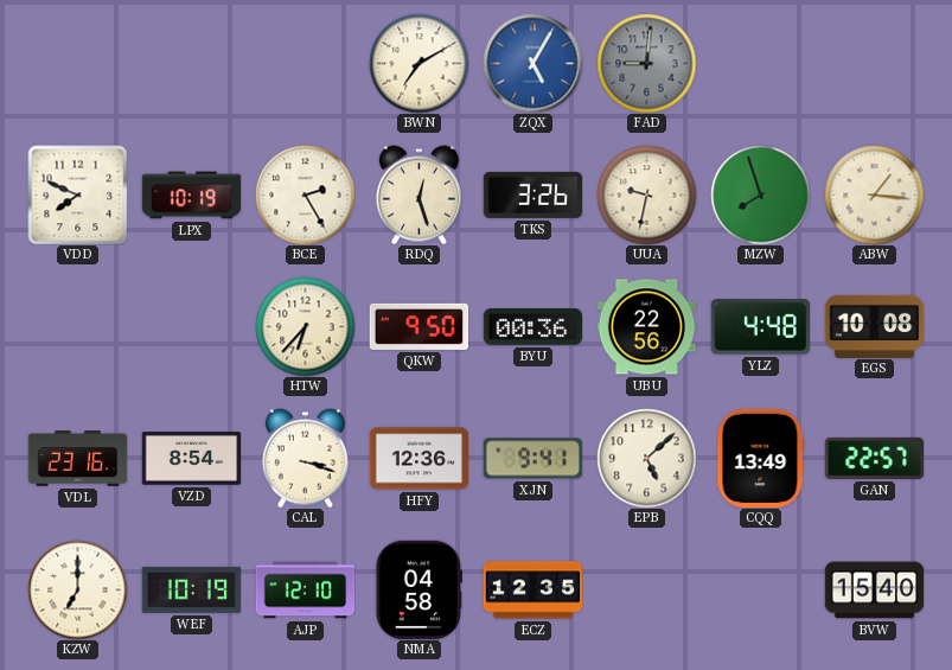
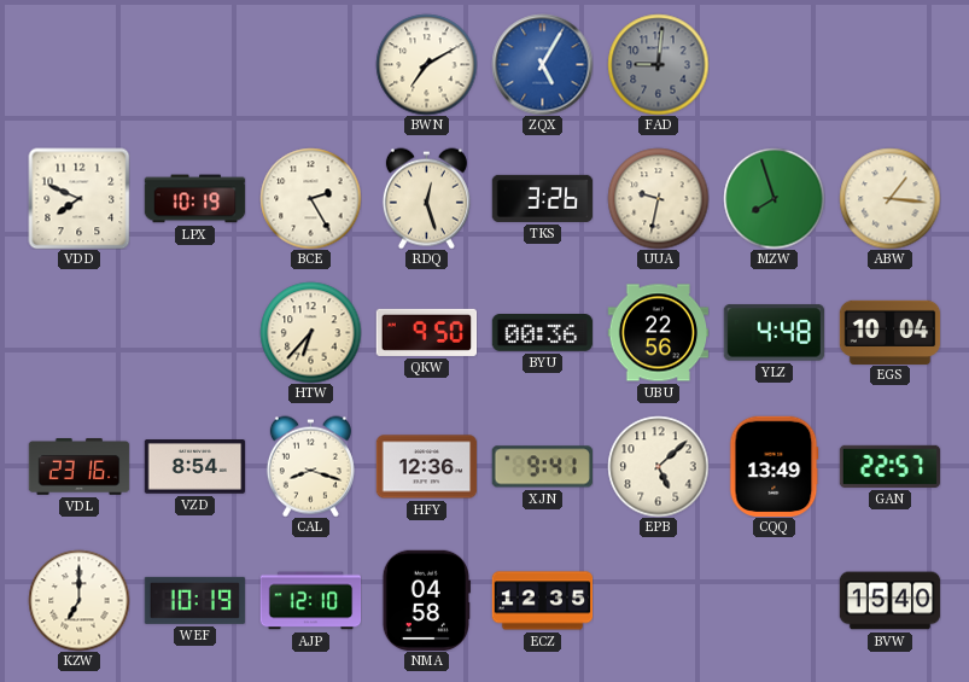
EGS: 10:08 -> 10:04
CAL: 3:18 -> 8:18
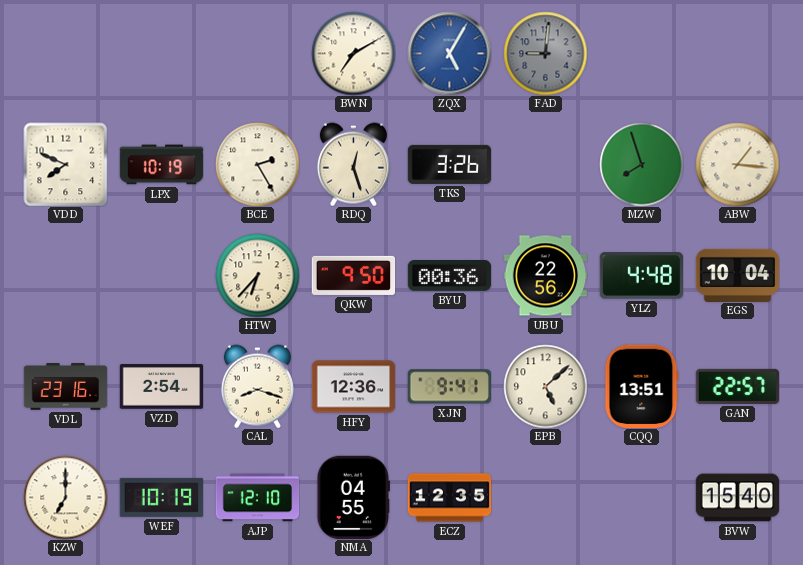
UUA: 9:32 -> none
VZD: 8:54 -> 2:54
CQQ: 13:49 -> 13:51
NMA: 04:58 -> 04:55
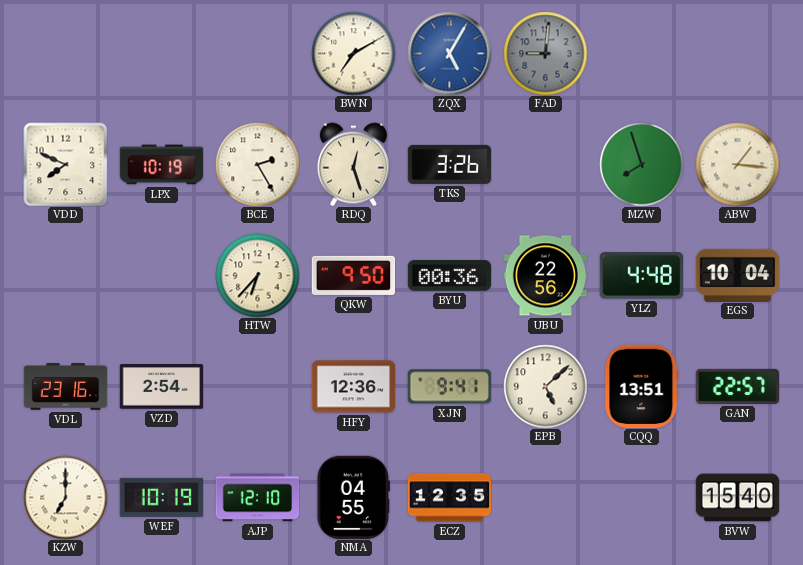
CAL: 8:18 -> none
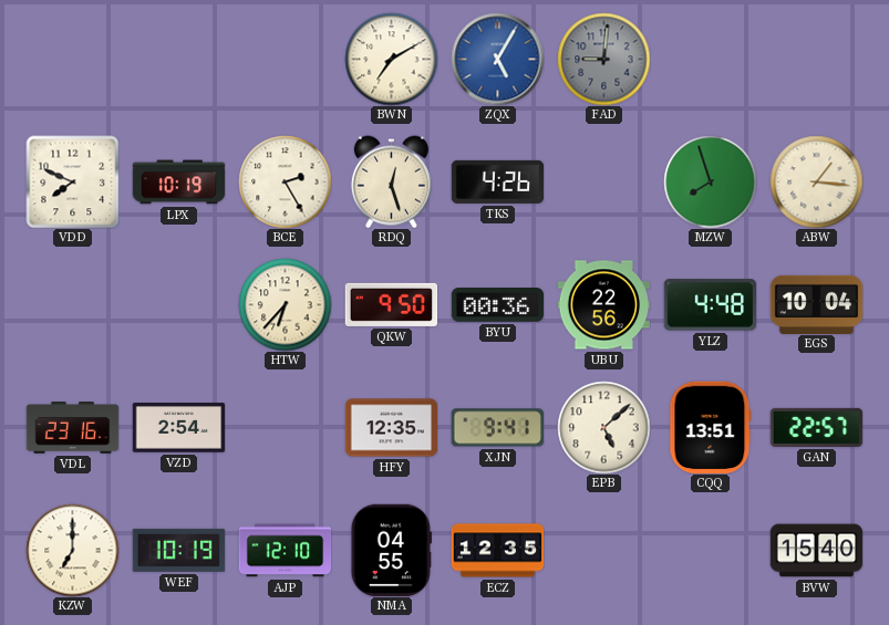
TKS: 3:26 -> 4:26
HFY: 12:36 -> 12:35
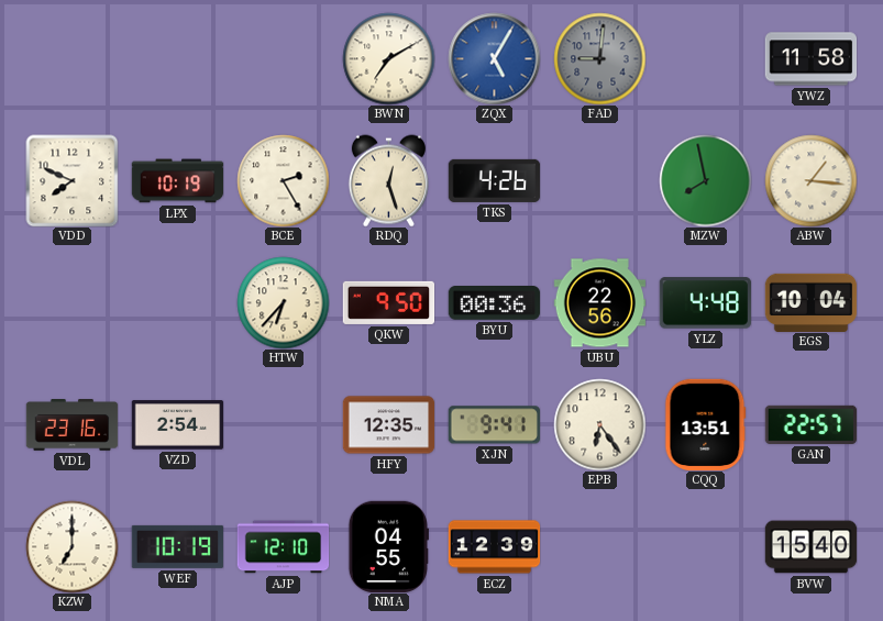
YWZ: none -> 11:58
MZW: 7:57 -> 7:58
EPB: 5:08 -> 6:24
ECZ: 12:35 -> 12:39
